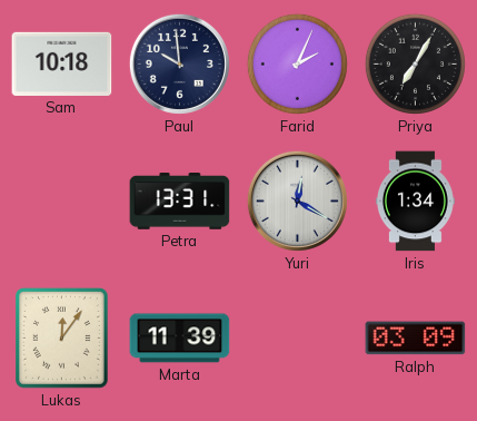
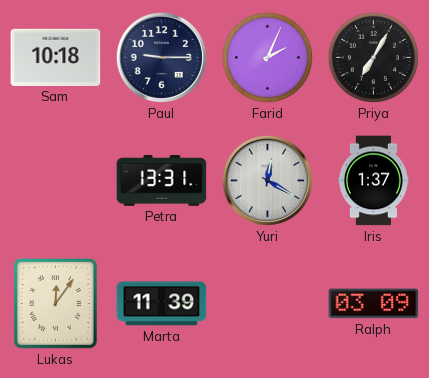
Paul: 9:59 -> 9:15
Iris: 1:34 -> 1:37
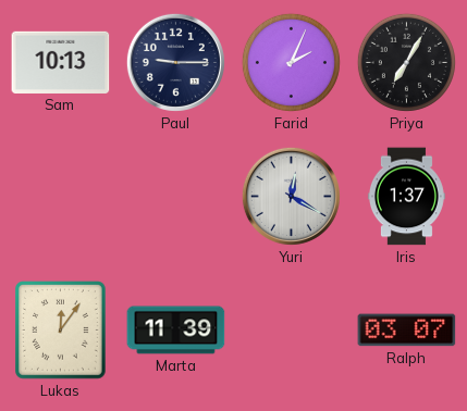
Sam: 10:18 -> 10:13
Petra: 13:31 -> none
Ralph: 03:09 -> 03:07
